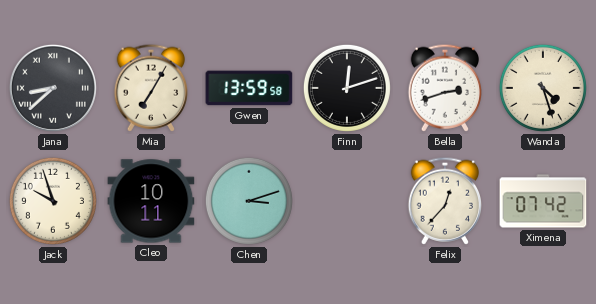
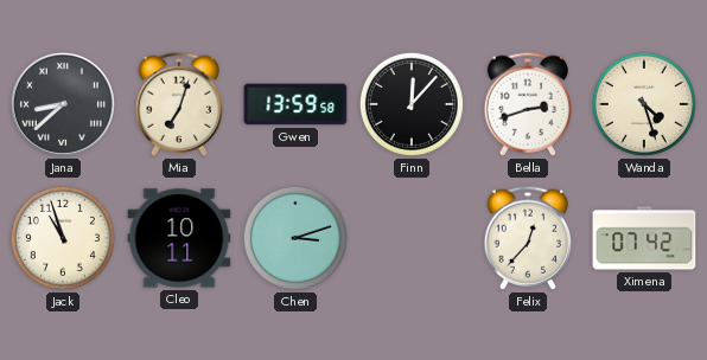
Mia: 7:05 -> 7:03
Finn: 12:12 -> 12:07
Jack: 9:57 -> 10:57
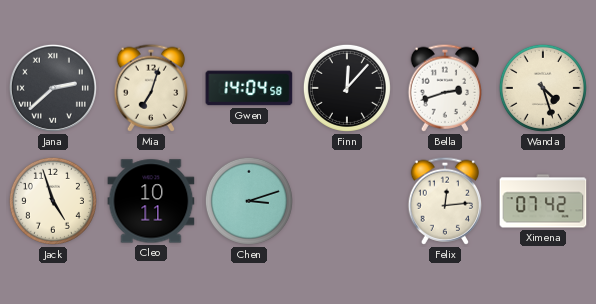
Jana: 8:38 -> 2:38
Gwen: 13:59 -> 14:04
Jack: 10:57 -> 4:57
Felix: 12:37 -> 12:14
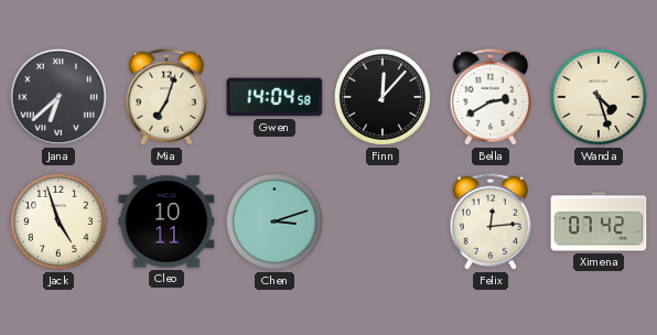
Jana: 2:38 -> 6:38
Bella: 2:42 -> 2:40
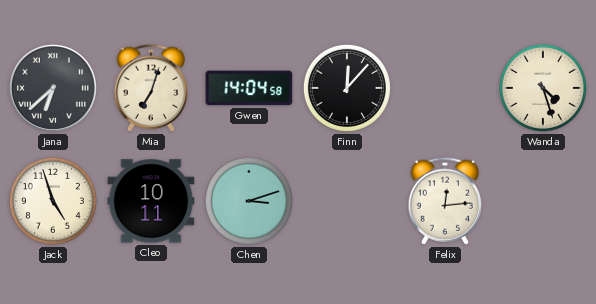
Bella: 2:40 -> none
Ximena: 07:42 -> none
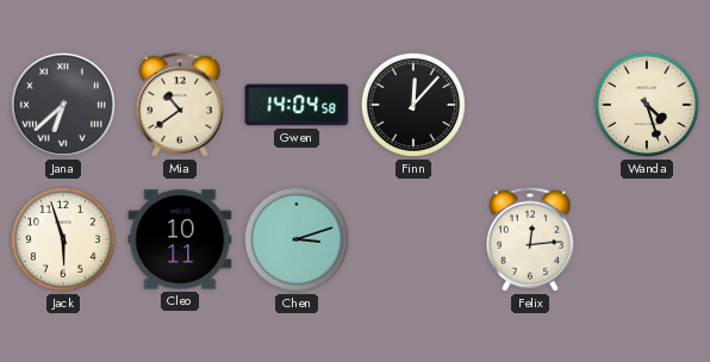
Mia: 7:03 -> 10:39
Jack: 4:57 -> 5:57
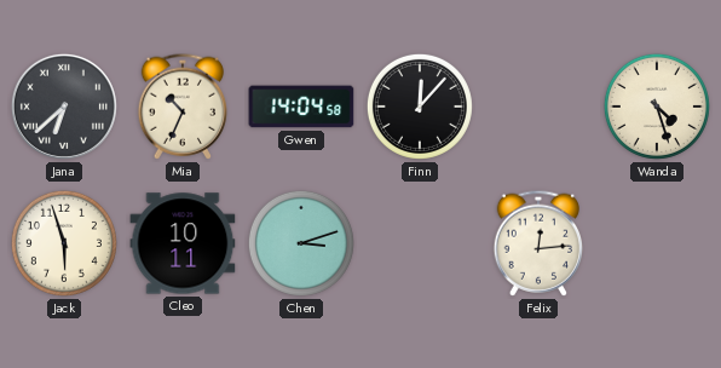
Mia: 10:39 -> 10:34
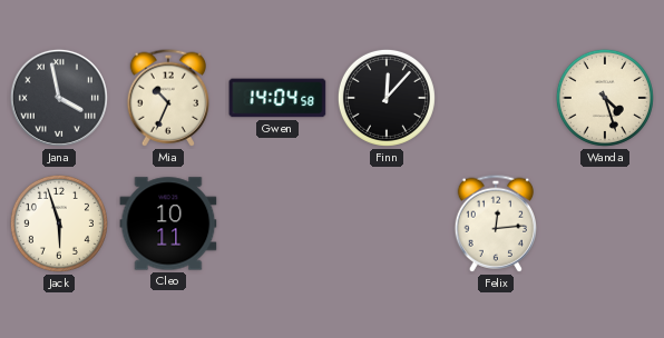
Jana: 6:38 -> 3:58
Chen: 3:12 -> none
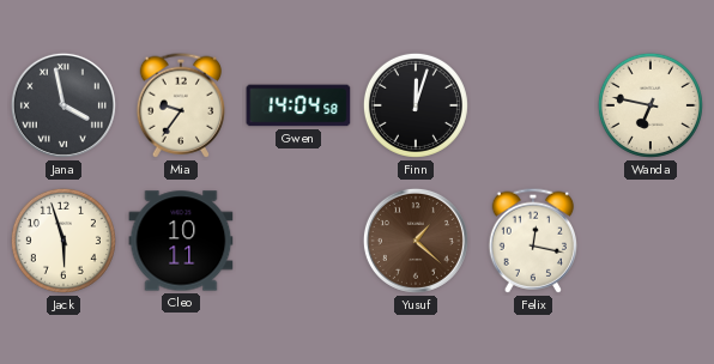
Mia: 10:34 -> 9:36
Finn: 12:07 -> 12:03
Wanda: 4:27 -> 6:47
Yusuf: none -> 1:22
Felix: 12:14 -> 12:17
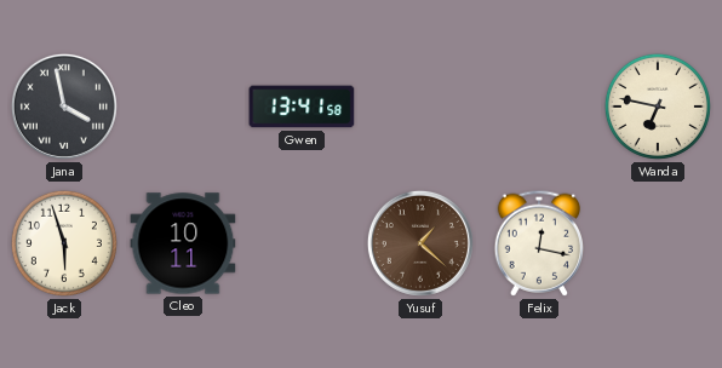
Mia: 9:36 -> none
Gwen: 14:04 -> 13:41
Finn: 12:03 -> none
